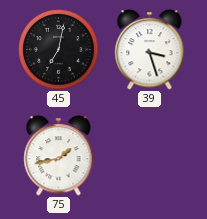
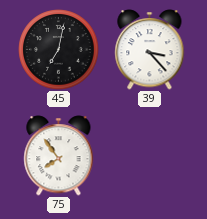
39: 3:27 -> 3:23
75: 1:43 -> 7:54
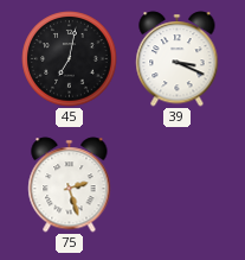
39: 3:23 -> 3:19
75: 7:54 -> 2:27
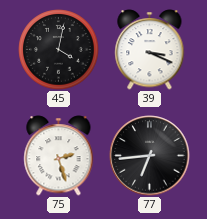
45: 7:02 -> 4:02
77: none -> 6:44
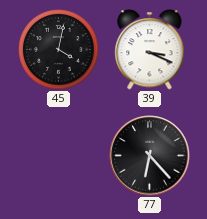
75: 2:27 -> none
77: 6:44 -> 6:23
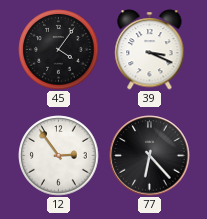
45: 4:02 -> 4:06
12: none -> 2:54
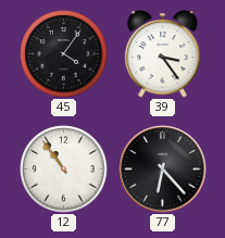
39: 3:19 -> 3:24
12: 2:54 -> 10:54
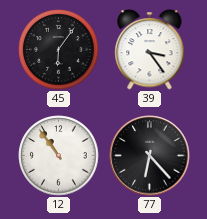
45: 4:06 -> 6:06
